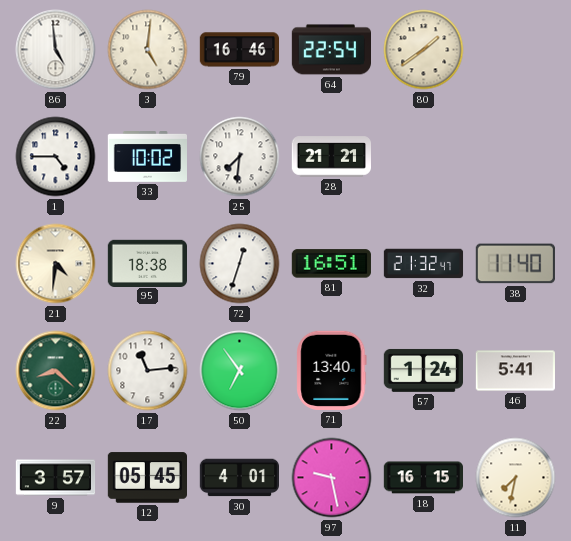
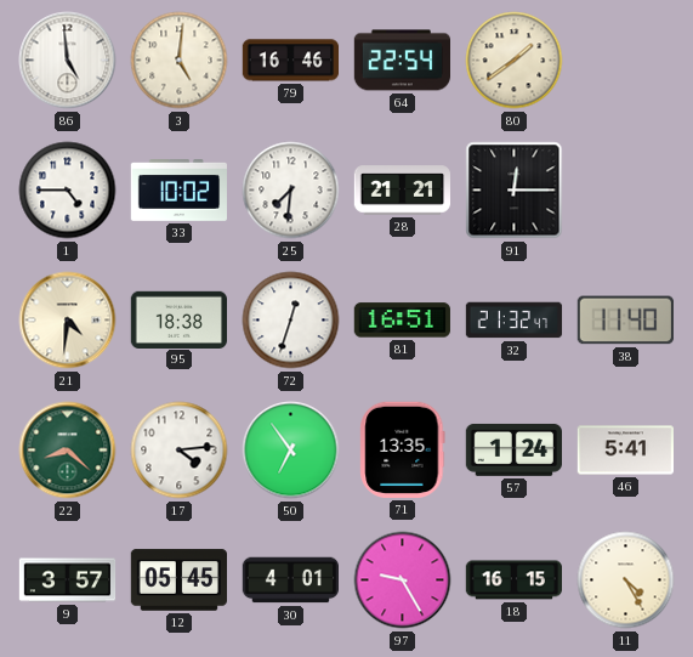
91: none -> 12:15
17: 11:14 -> 4:14
71: 13:40 -> 13:35
97: 9:28 -> 9:25
11: 7:32 -> 4:25
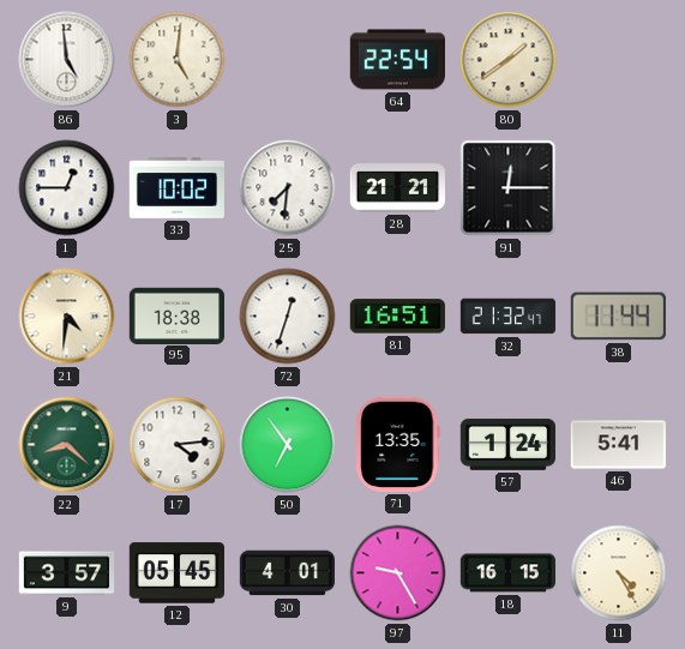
79: 16:46 -> none
1: 4:45 -> 12:45
38: 11:40 -> 11:44
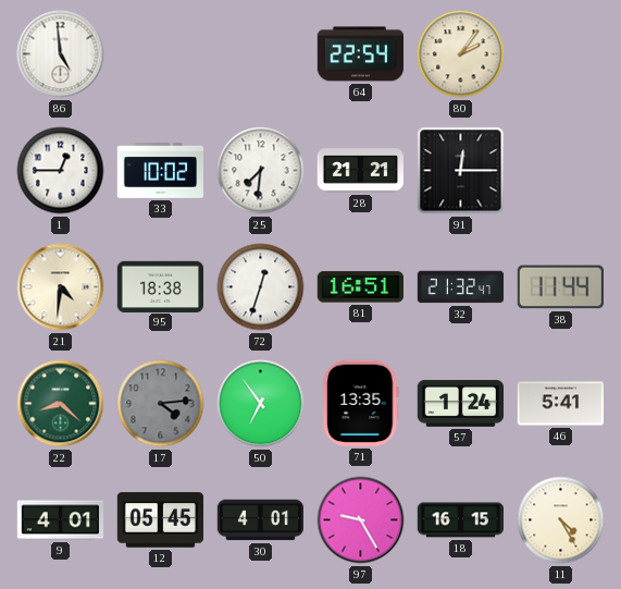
3: 5:01 -> none
80: 1:39 -> 2:06
17 dial: white -> grey
9: 3:57 -> 4:01
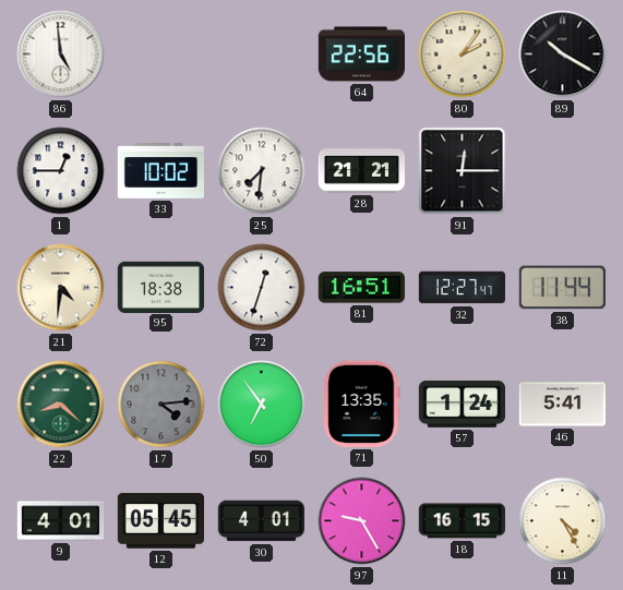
64: 22:54 -> 22:56
89: none -> 10:20
32: 21:32 -> 12:27
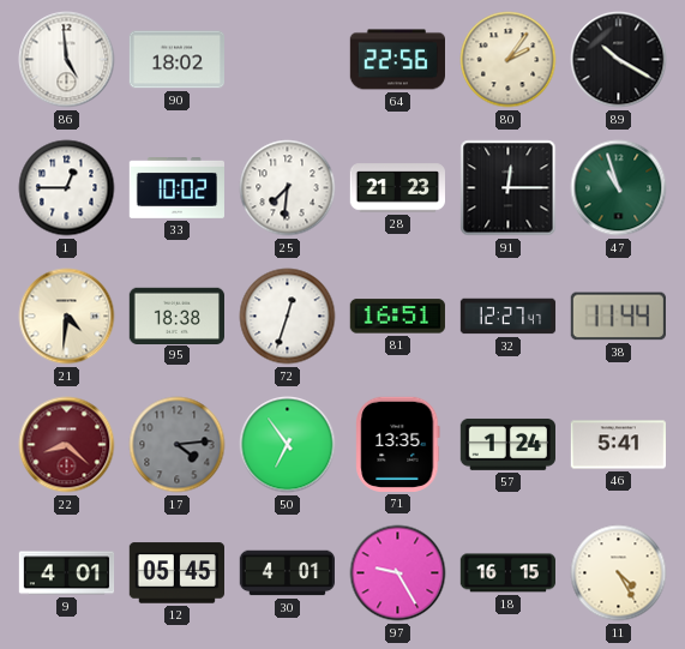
90: none -> 18:02
28: 21:21 -> 21:23
47: none -> 10:57
22 dial: green -> burgundy
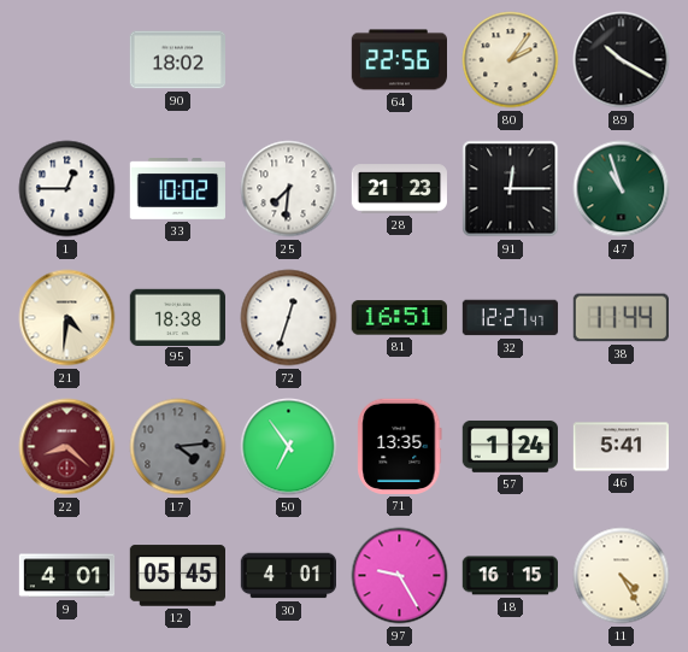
86: 4:59 -> none
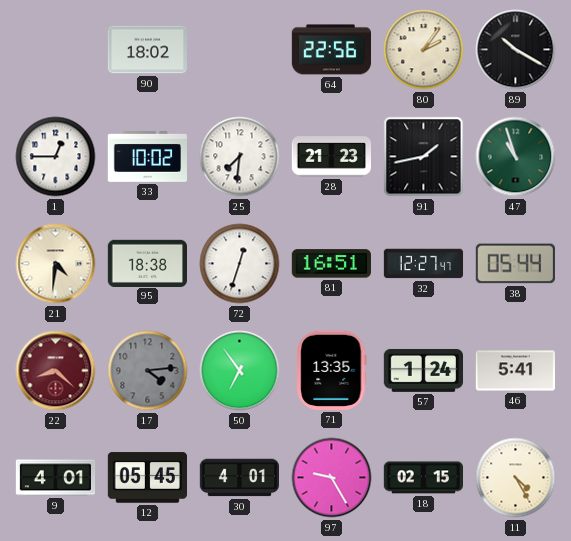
91: 12:15 -> 1:43
38: 11:44 -> 05:44
18: 16:15 -> 02:15
